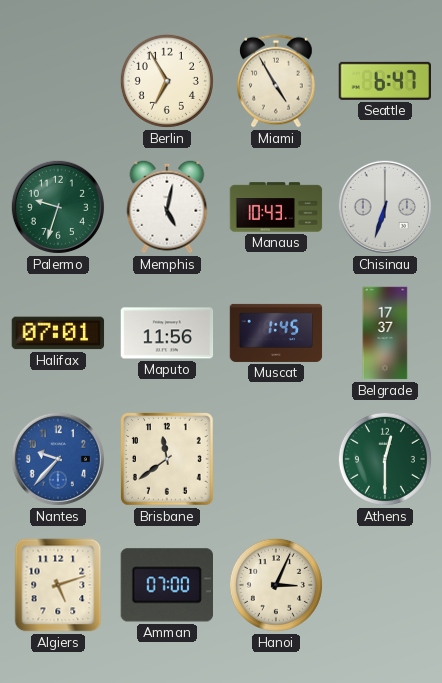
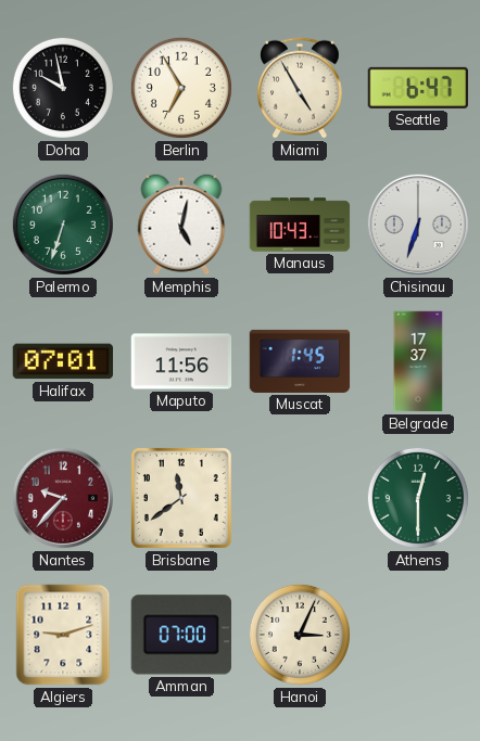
Doha: none -> 9:58
Palermo: 9:33 -> 6:33
Nantes dial: blue -> burgundy
Algiers: 5:12 -> 9:12
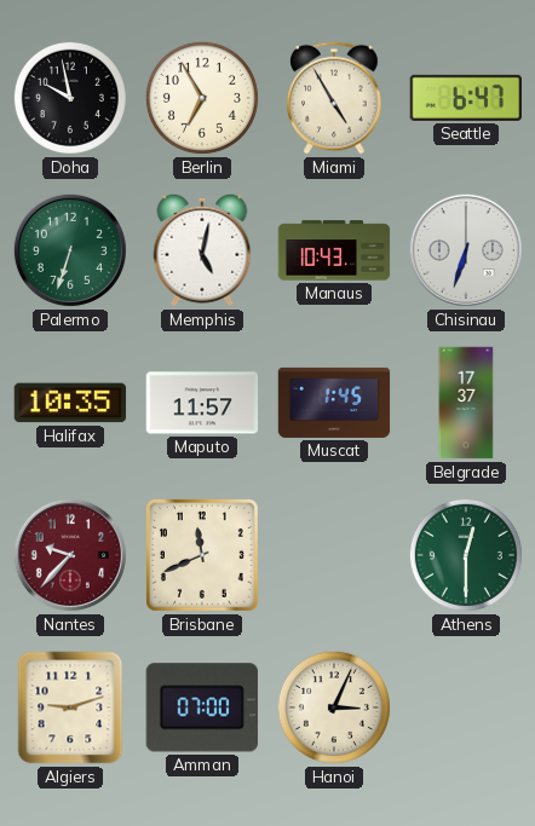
Halifax: 07:01 -> 10:35
Maputo: 11:56 -> 11:57
Brisbane: 11:39 -> 11:41
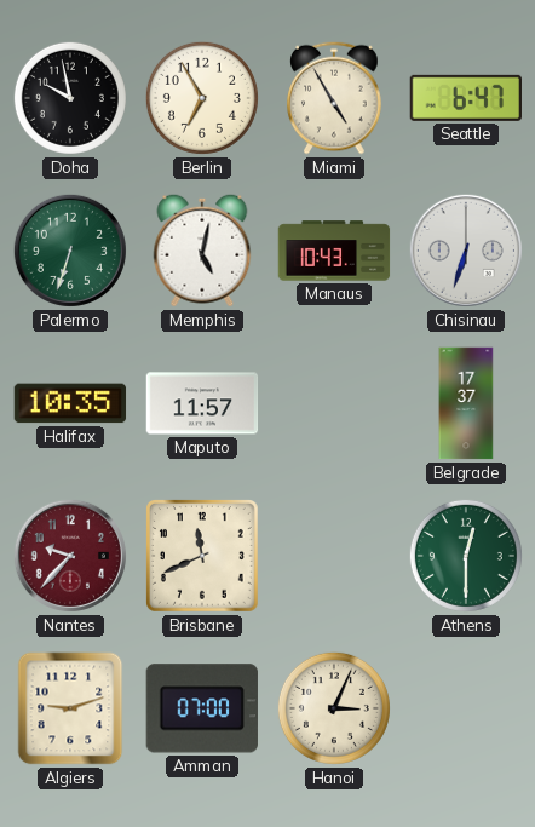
Muscat: 1:45 -> none
